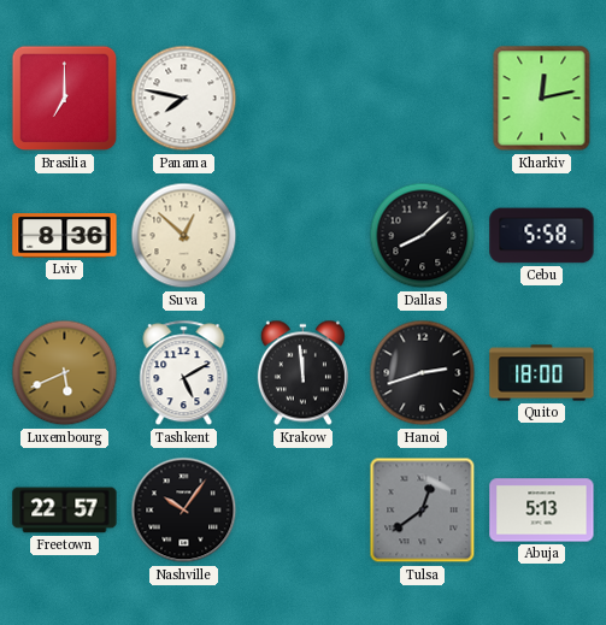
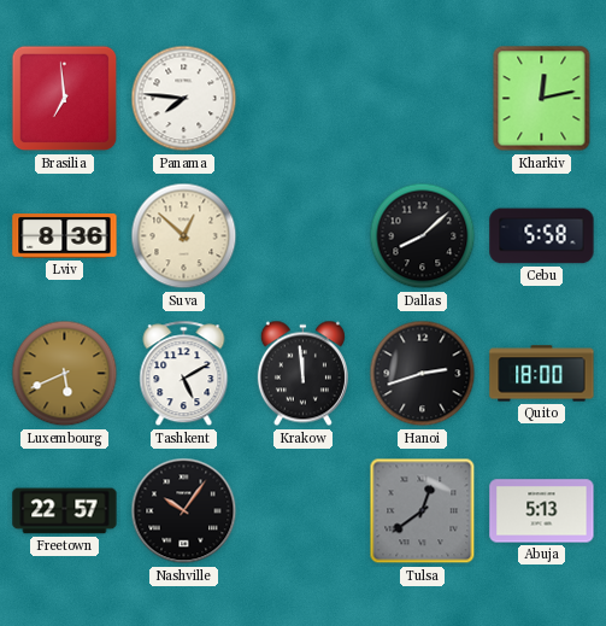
Brasilia: 7:00 -> 6:59
Panama: 7:47 -> 7:46
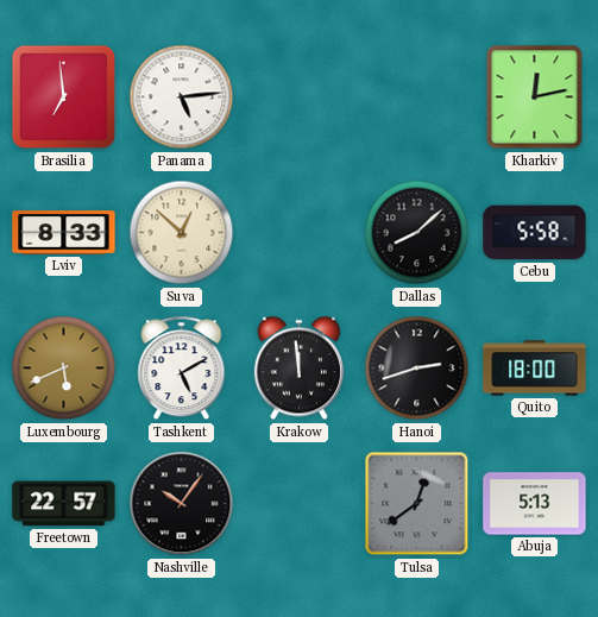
Panama: 7:46 -> 5:14
Lviv: 8:36 -> 8:33
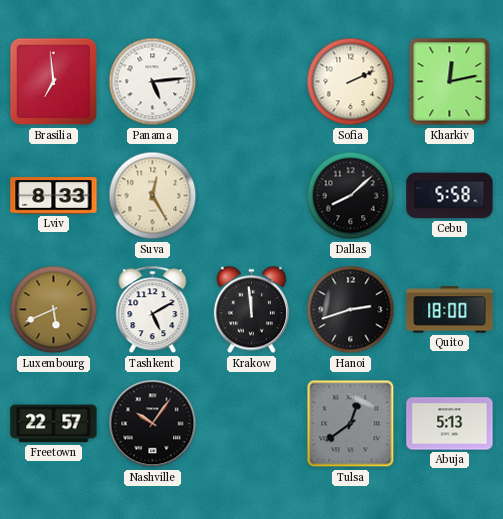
Sofia: none -> 2:11
Suva: 12:52 -> 12:25
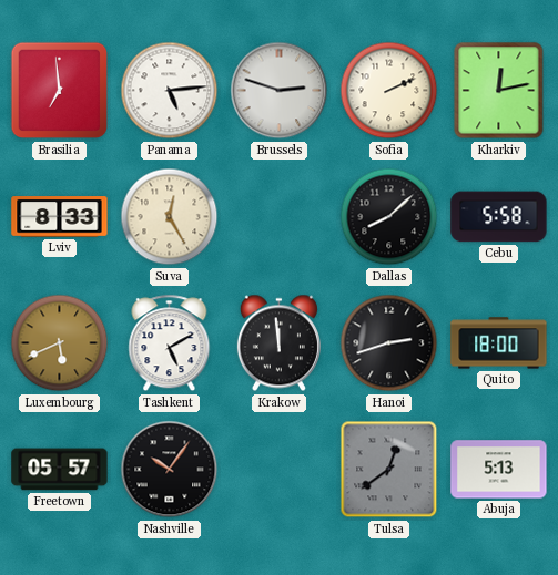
Brussels: none -> 2:48
Freetown: 22:57 -> 05:57
